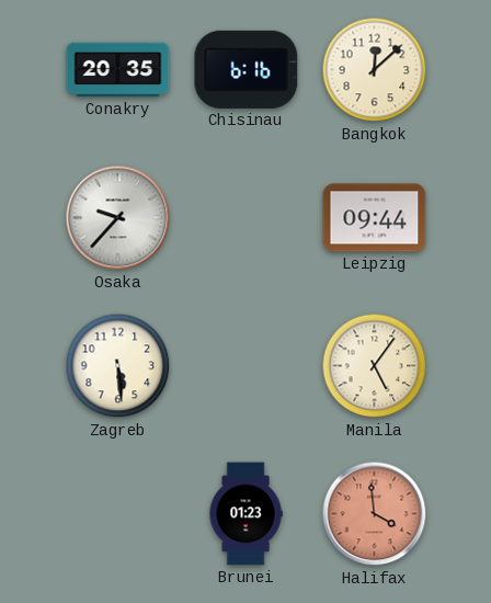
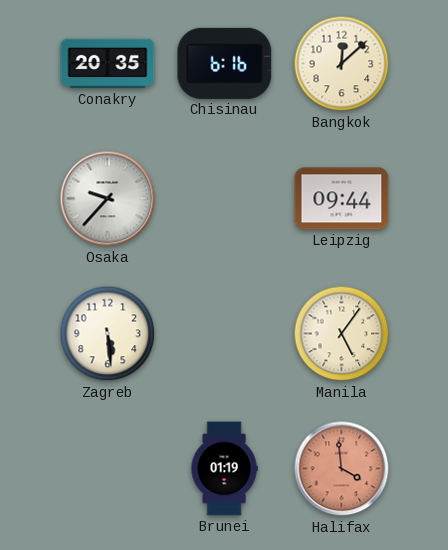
Brunei: 01:23 -> 01:19
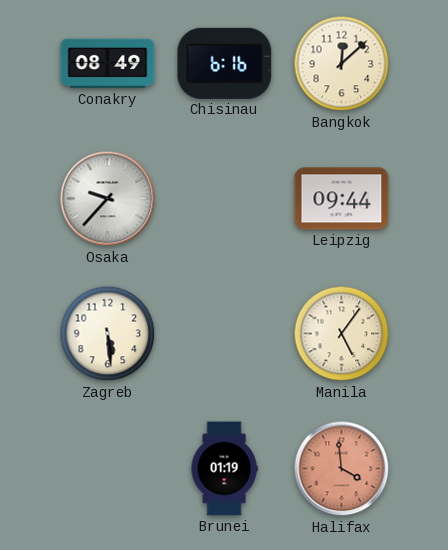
Conakry: 20:35 -> 08:49
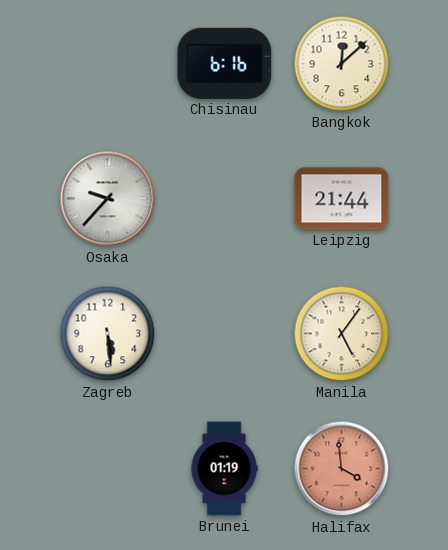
Conakry: 08:49 -> none
Leipzig: 09:44 -> 21:44
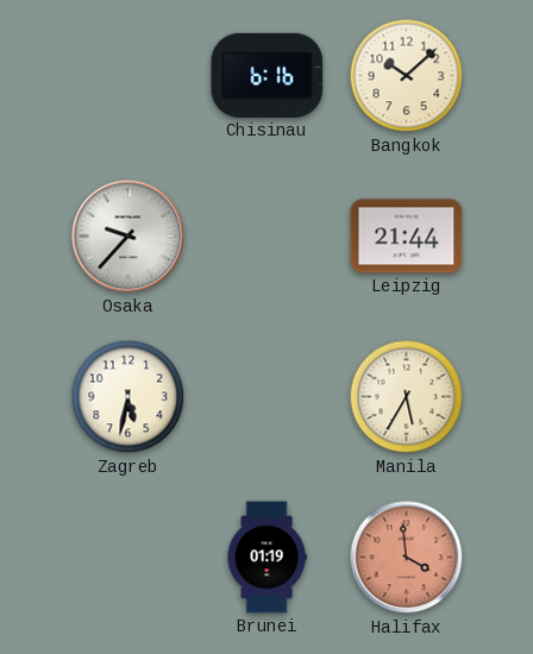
Bangkok: 12:08 -> 10:08
Zagreb: 5:29 -> 5:32
Manila: 5:06 -> 5:35
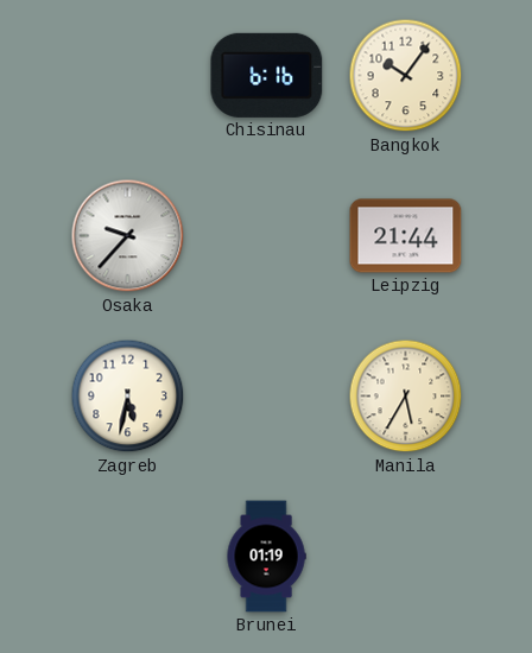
Bangkok: 10:08 -> 10:06
Halifax: 3:59 -> none
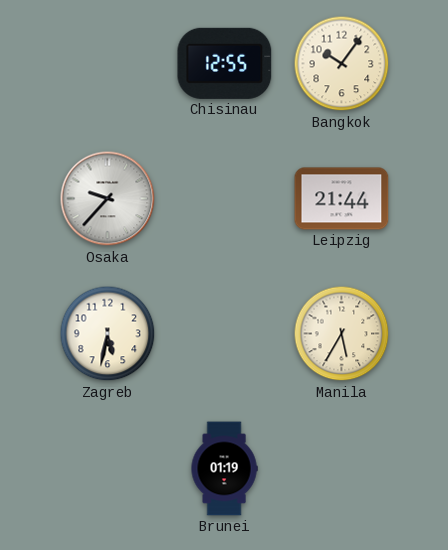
Chisinau: 6:16 -> 12:55
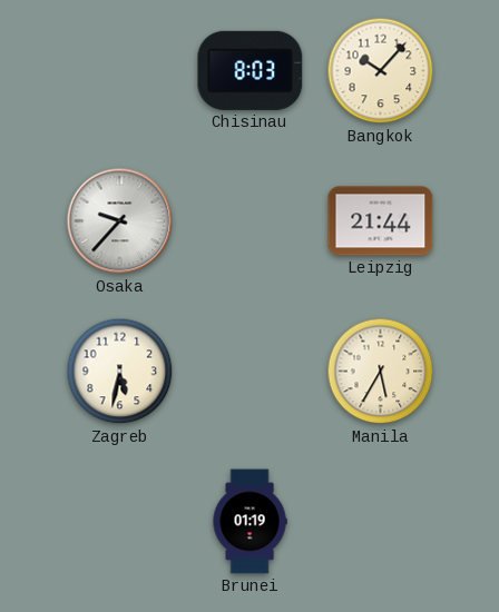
Chisinau: 12:55 -> 8:03
Bangkok: 10:06 -> 10:07
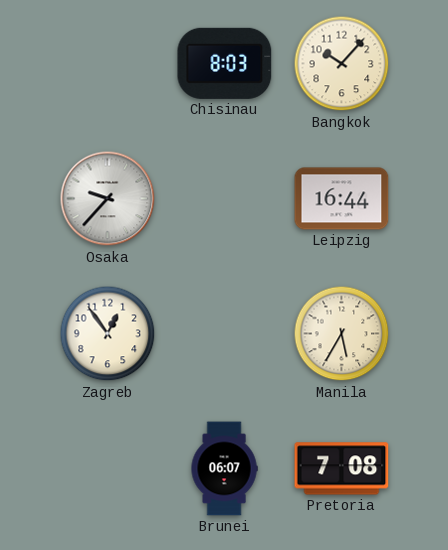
Leipzig: 21:44 -> 16:44
Zagreb: 5:32 -> 12:54
Brunei: 01:19 -> 06:07
Pretoria: none -> 7:08
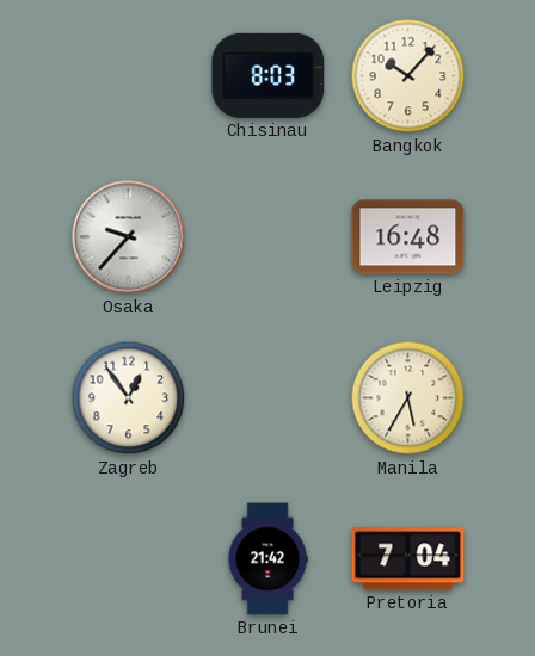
Leipzig: 16:44 -> 16:48
Brunei: 06:07 -> 21:42
Pretoria: 7:08 -> 7:04
